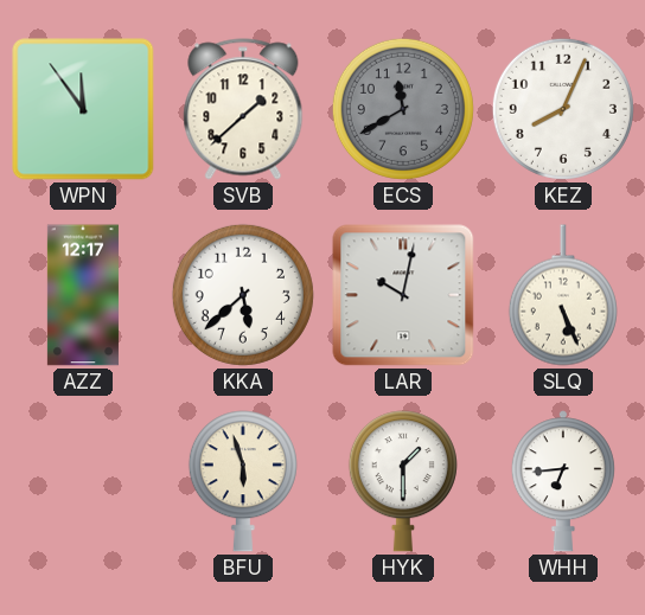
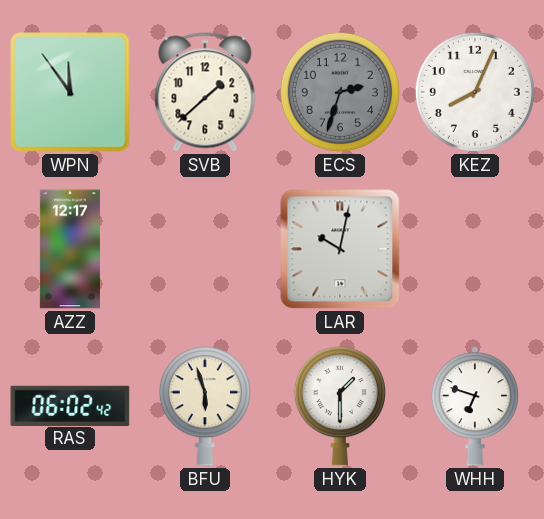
ECS: 11:40 -> 2:33
KKA: 5:38 -> none
SLQ: 5:26 -> none
RAS: none -> 06:02
WHH: 6:44 -> 6:48
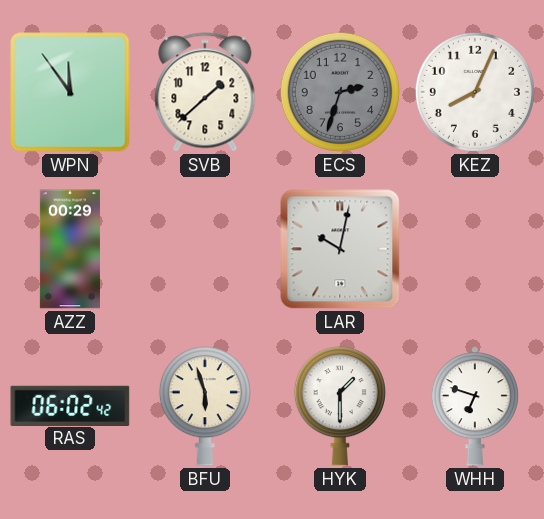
AZZ: 12:17 -> 00:29
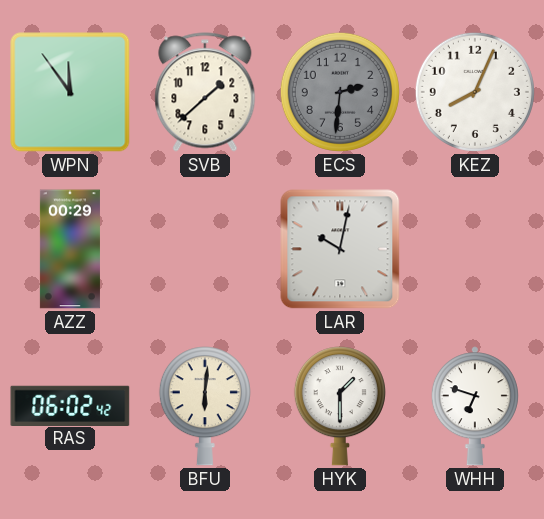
ECS: 2:33 -> 2:31
BFU: 5:57 -> 6:01
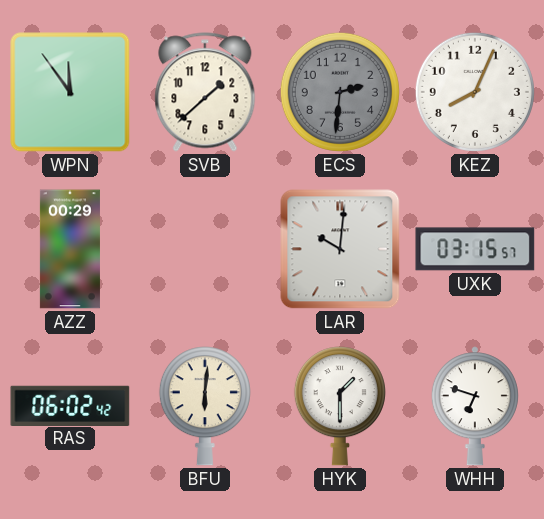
LAR: 10:02 -> 10:01
UXK: none -> 03:15
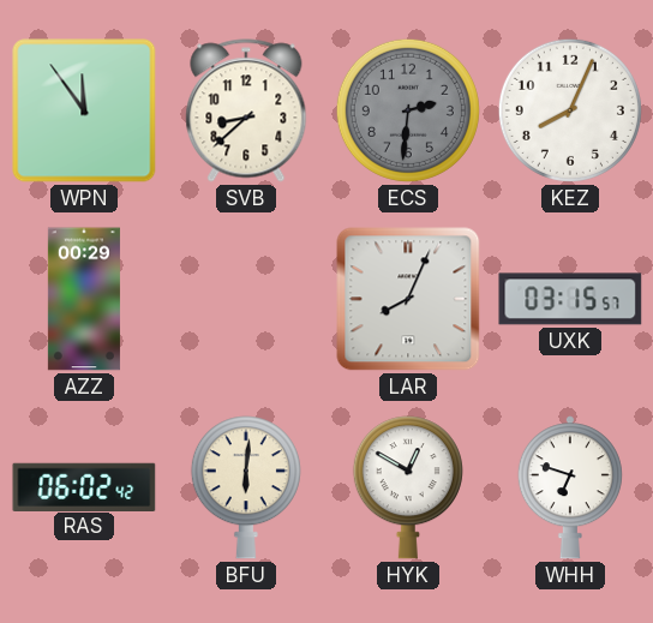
SVB: 1:38 -> 8:38
LAR: 10:01 -> 8:04
HYK: 1:30 -> 12:50
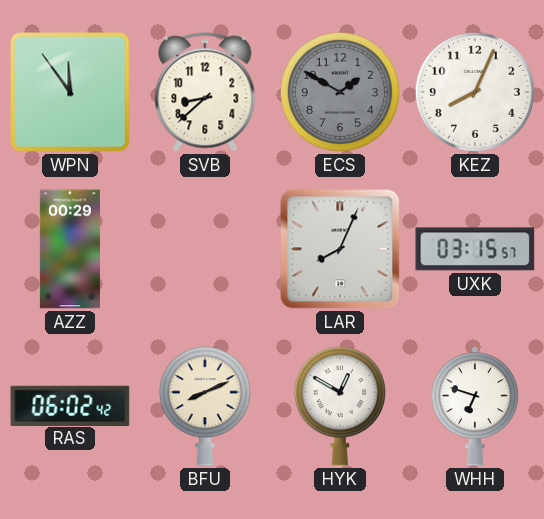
ECS: 2:31 -> 1:50
BFU: 6:01 -> 8:11
